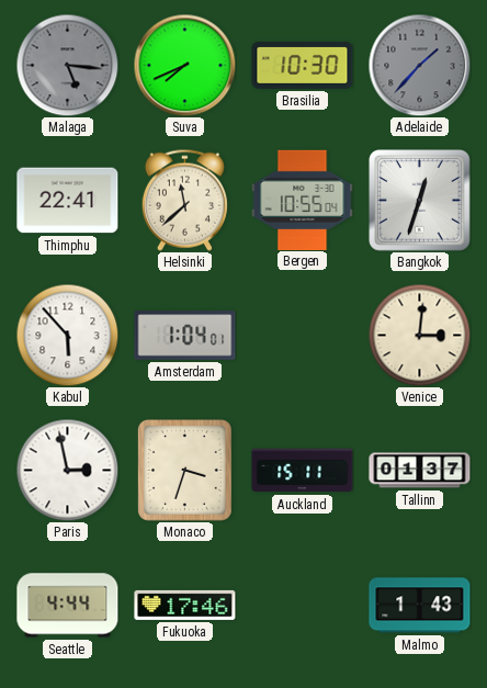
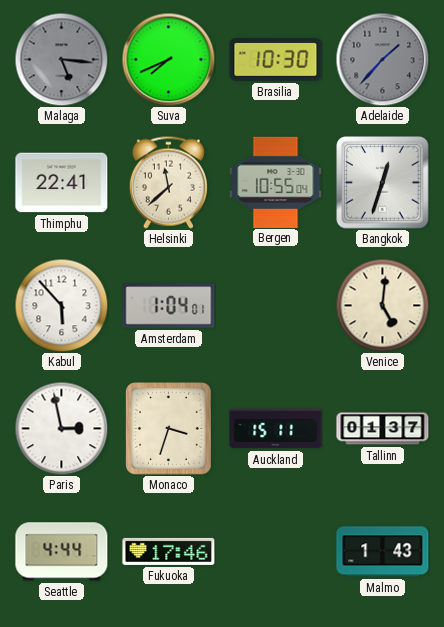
Venice: 3:01 -> 5:01
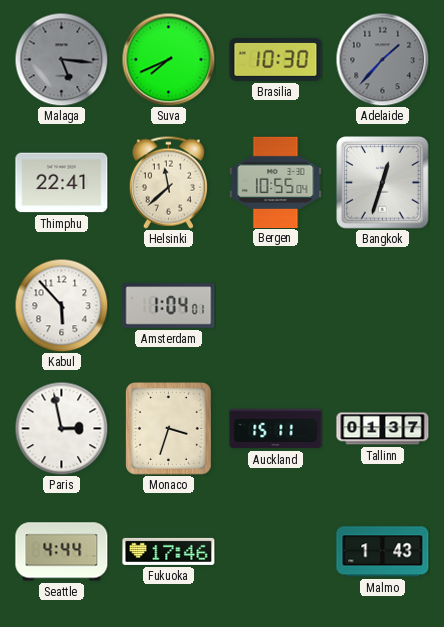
Venice: 5:01 -> none
